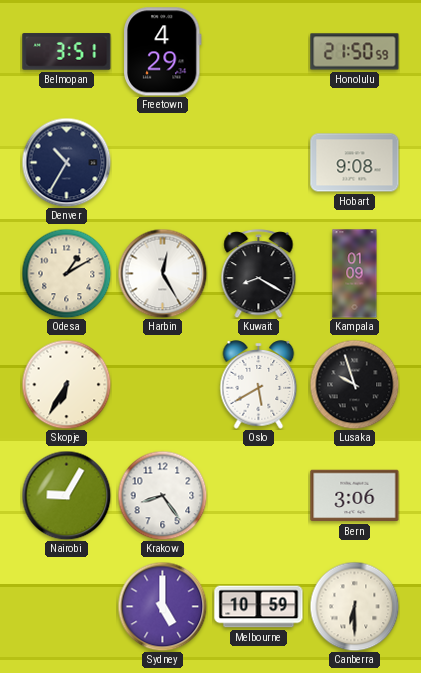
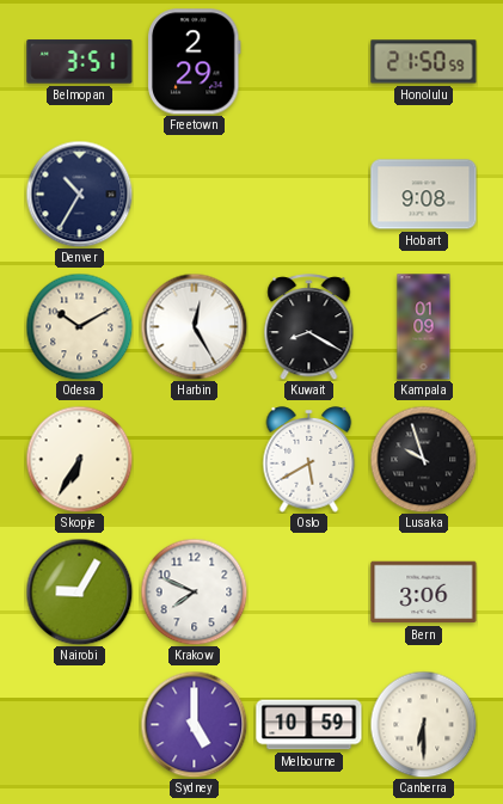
Freetown: 4:29 -> 2:29
Odesa: 1:10 -> 10:10
Krakow: 8:24 -> 7:49
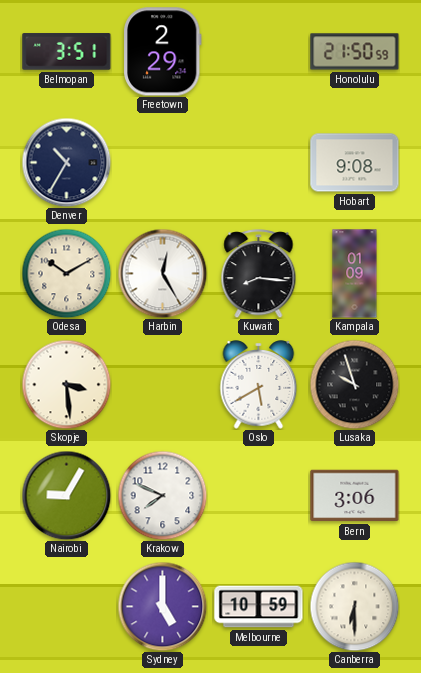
Kuwait: 8:20 -> 8:16
Skopje: 6:35 -> 3:29
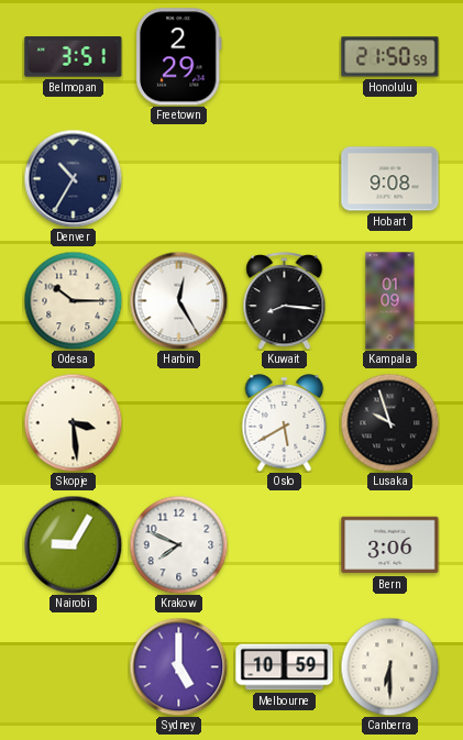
Odesa: 10:10 -> 10:15
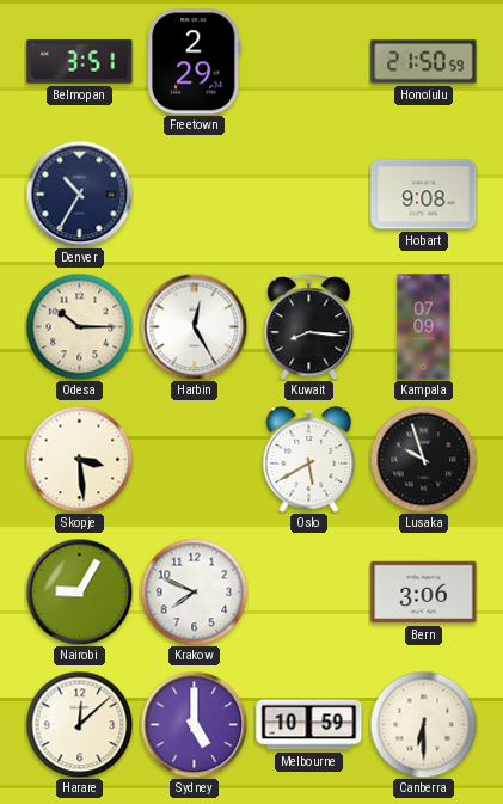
Kampala: 01:09 -> 07:09
Harare: none -> 12:08
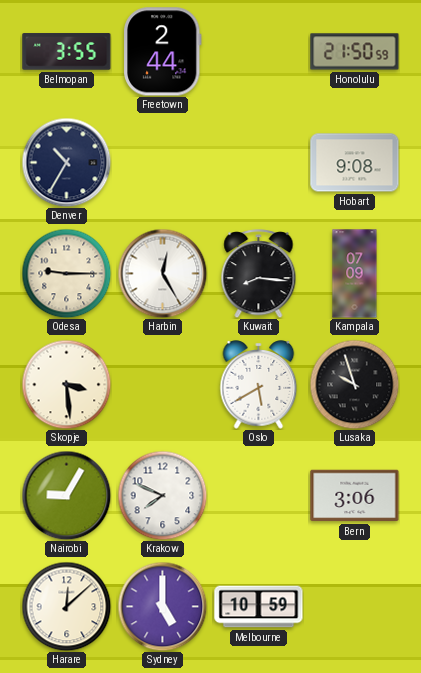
Belmopan: 3:51 -> 3:55
Freetown: 2:29 -> 2:44
Odesa: 10:15 -> 9:15
Canberra: 6:30 -> none
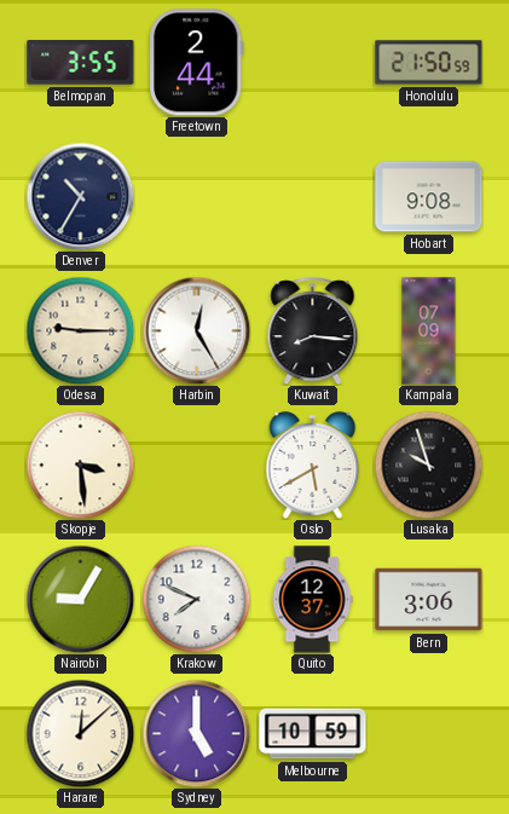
Quito: none -> 12:37
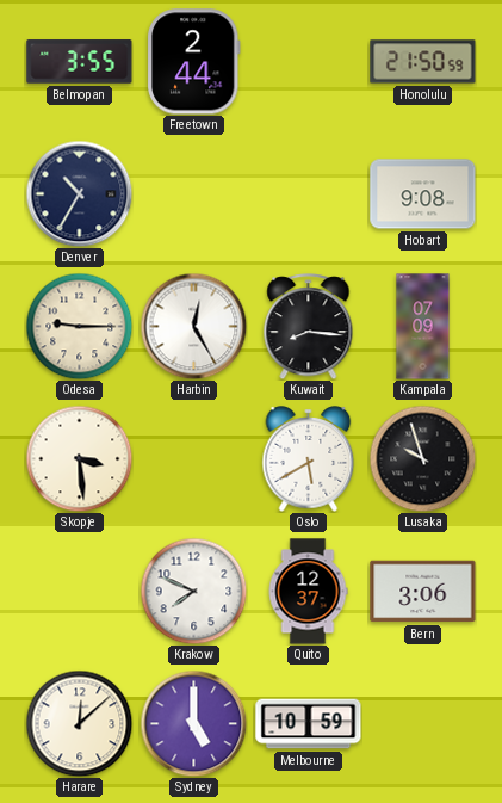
Nairobi: 9:05 -> none
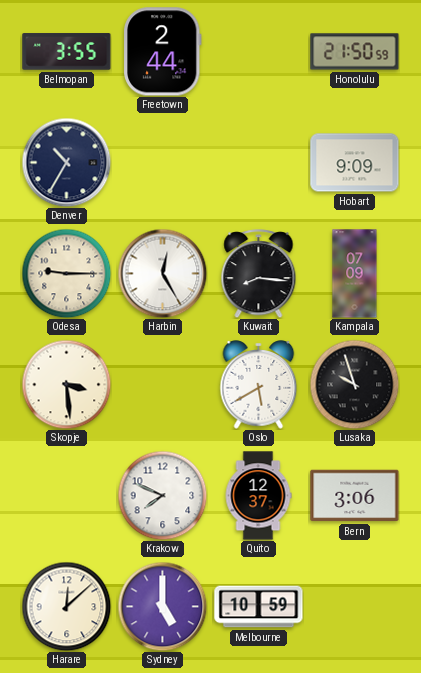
Hobart: 9:08 -> 9:09
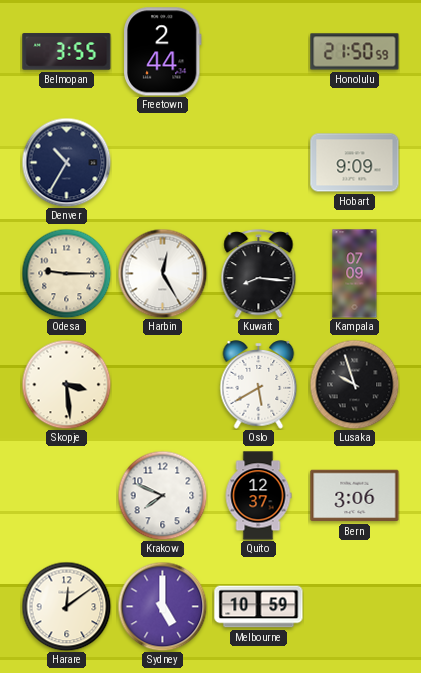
Harare: 12:08 -> 12:09
